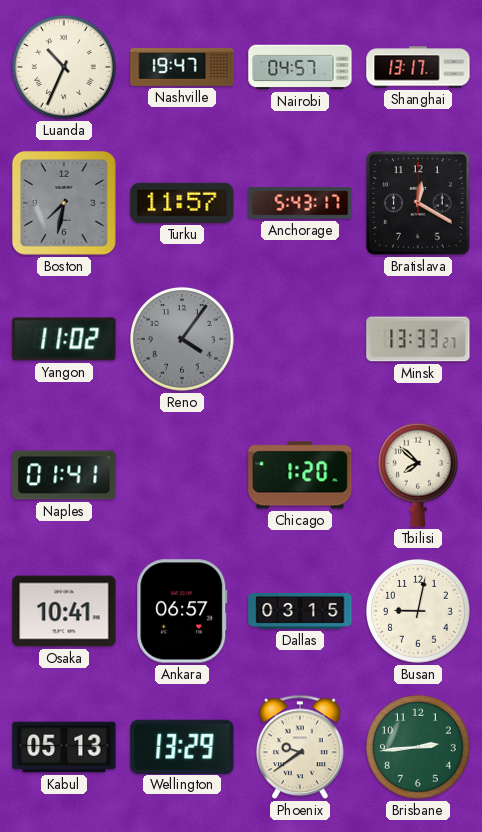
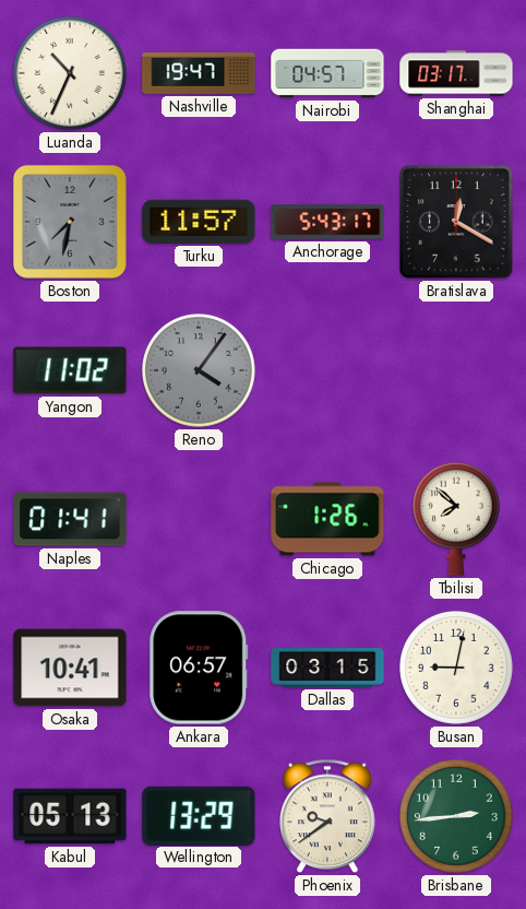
Shanghai: 13:17 -> 03:17
Minsk: 13:33 -> none
Chicago: 1:20 -> 1:26
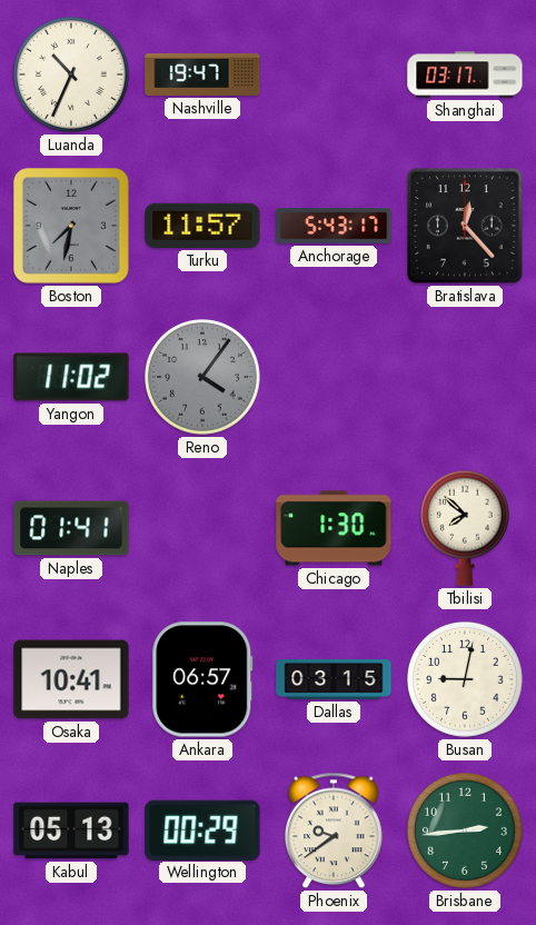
Nairobi: 04:57 -> none
Bratislava: 12:20 -> 12:23
Chicago: 1:26 -> 1:30
Wellington: 13:29 -> 00:29
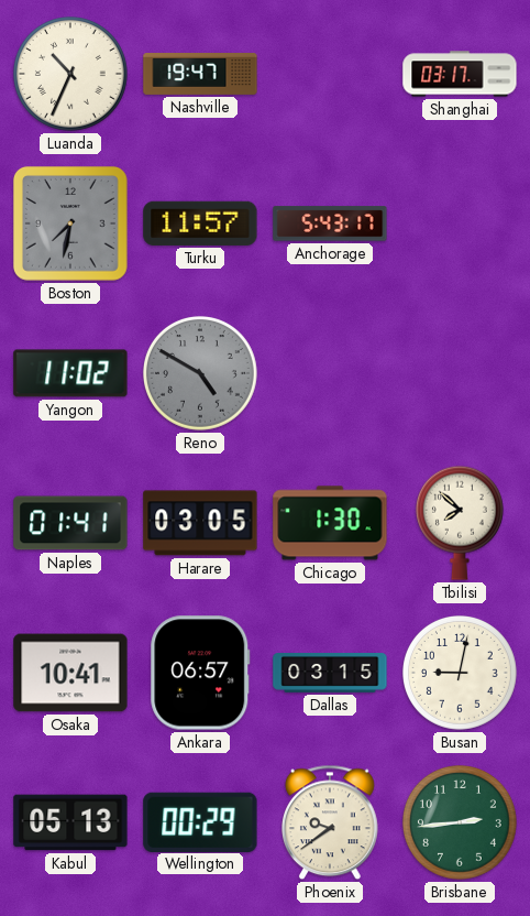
Bratislava: 12:23 -> none
Reno: 4:06 -> 4:50
Harare: none -> 03:05
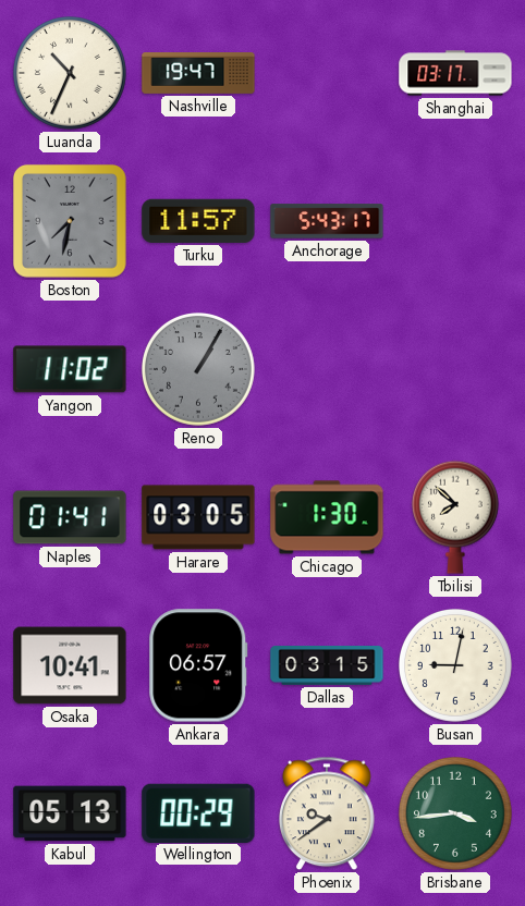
Reno: 4:50 -> 1:05
Brisbane: 2:44 -> 3:44
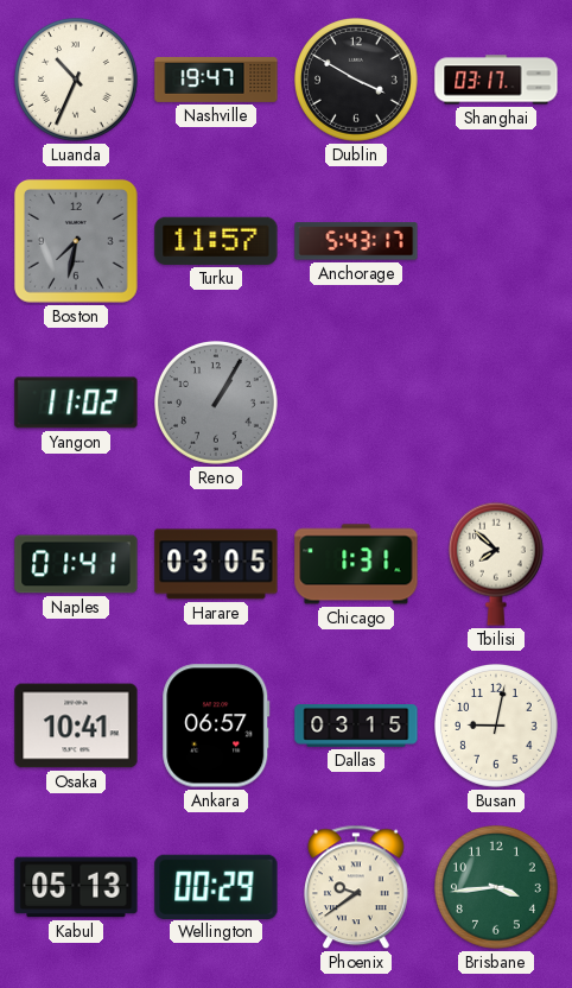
Dublin: none -> 3:50
Chicago: 1:30 -> 1:31
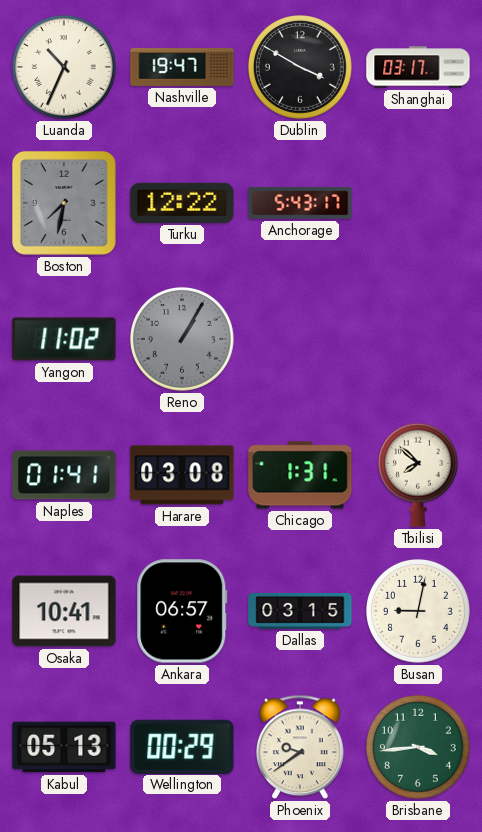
Turku: 11:57 -> 12:22
Harare: 03:05 -> 03:08
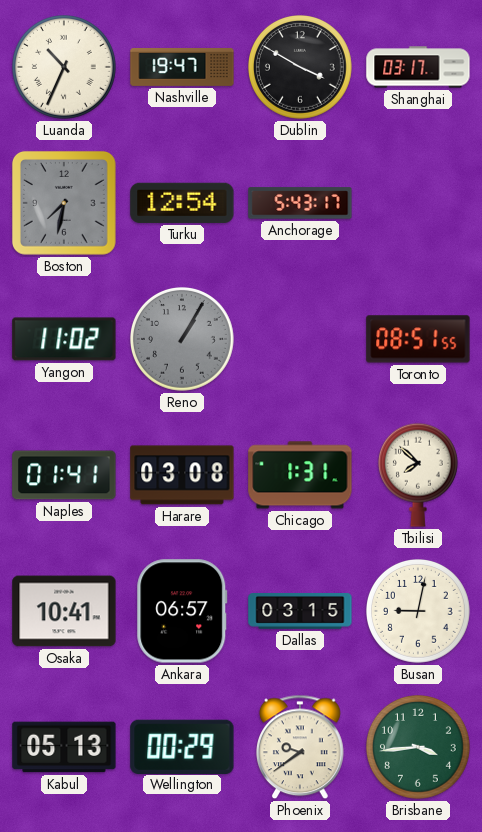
Turku: 12:22 -> 12:54
Toronto: none -> 08:51
